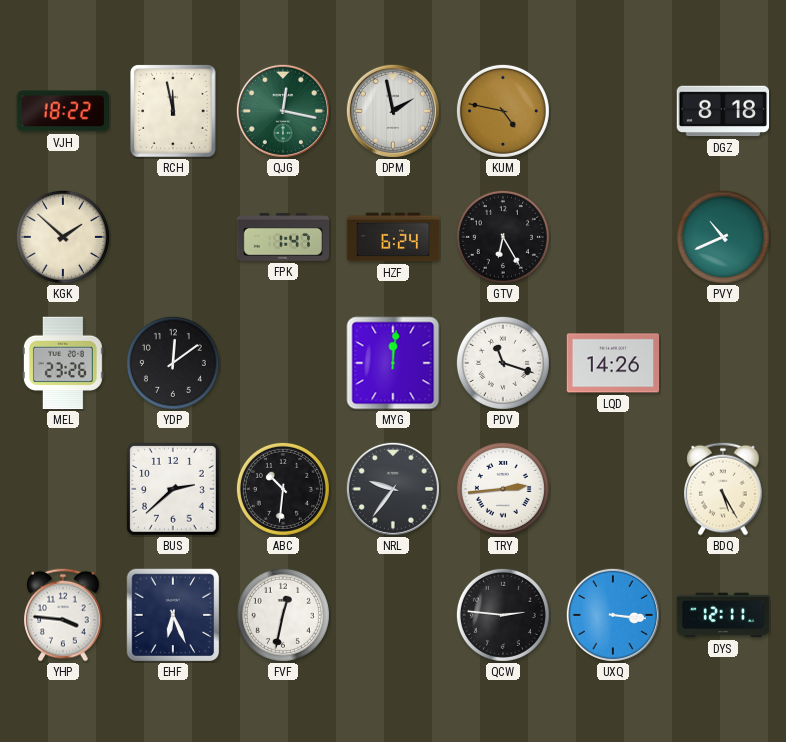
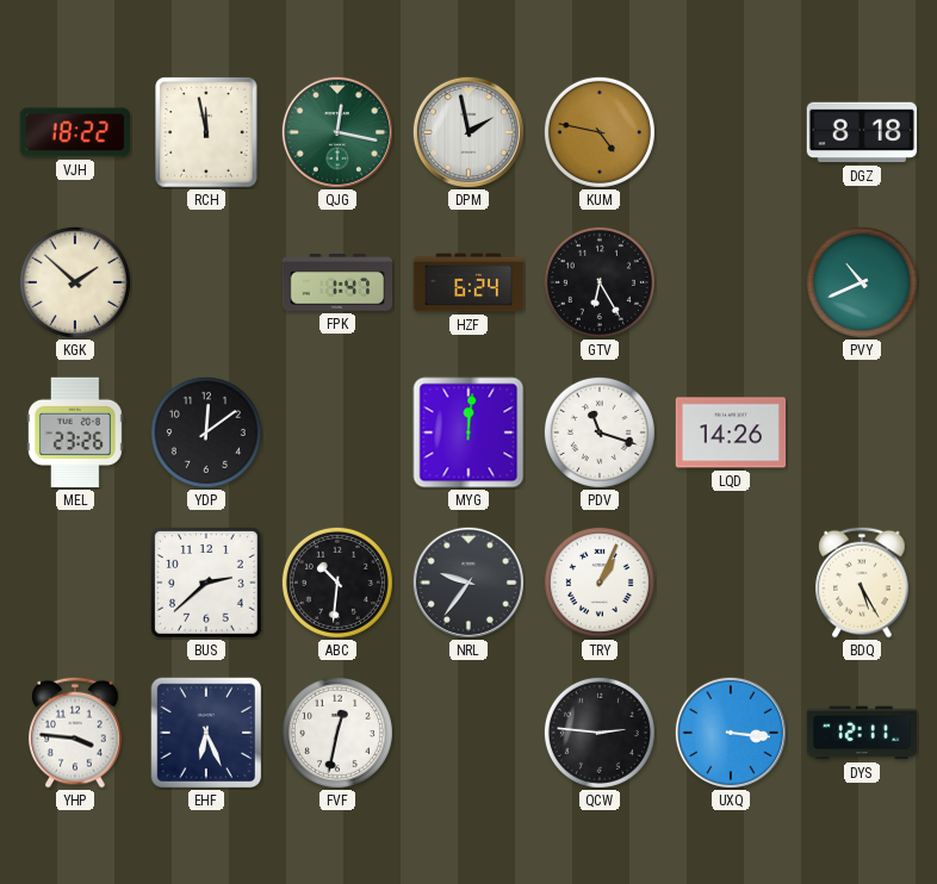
TRY: 2:44 -> 1:04
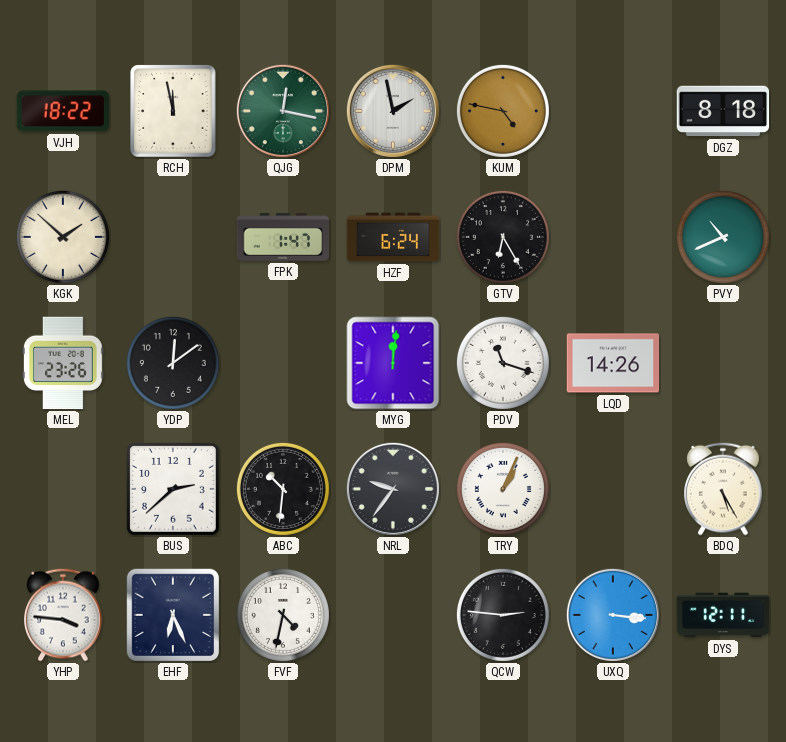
FVF: 12:32 -> 4:32
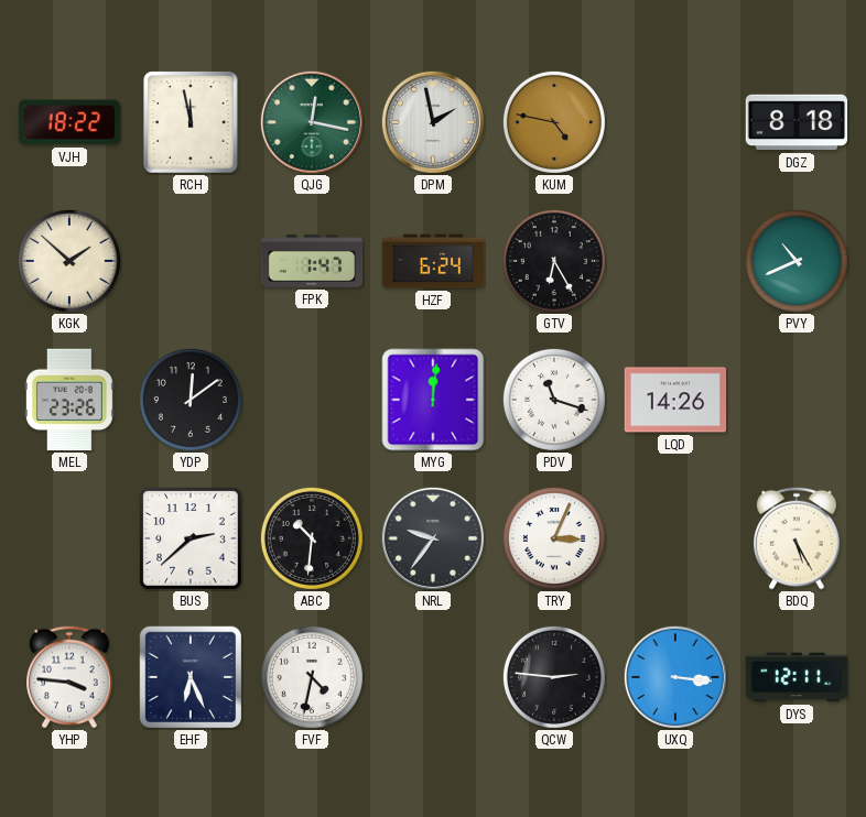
TRY: 1:04 -> 3:04
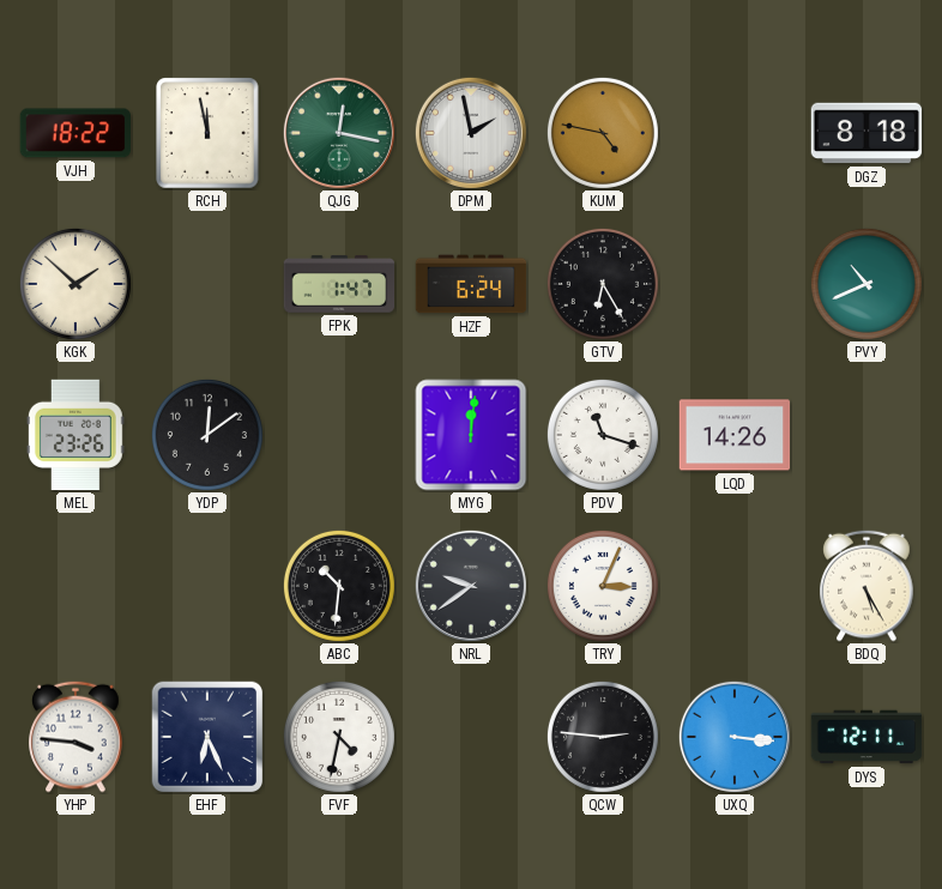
BUS: 2:38 -> none
NRL: 9:36 -> 9:39
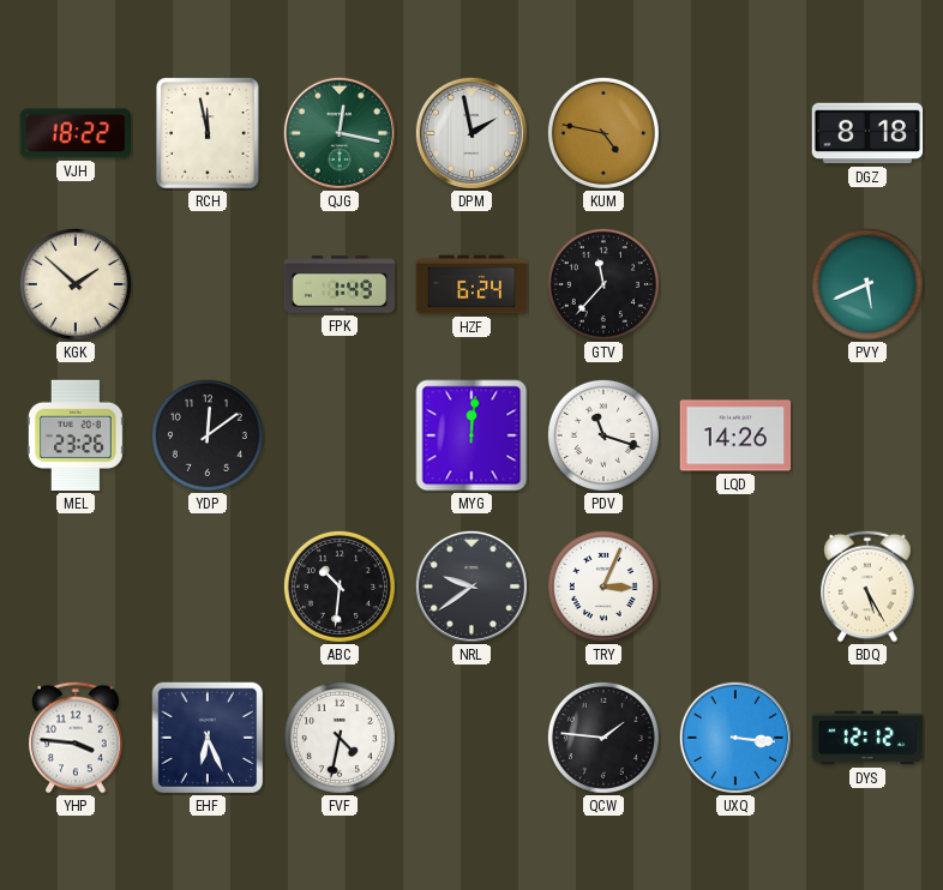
FPK: 1:47 -> 1:49
GTV: 6:25 -> 11:37
PVY: 10:41 -> 5:41
QCW: 2:46 -> 1:46
DYS: 12:11 -> 12:12
